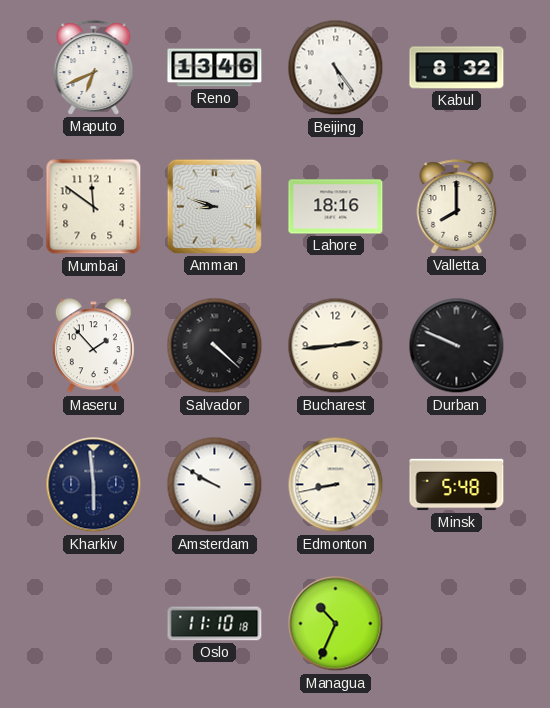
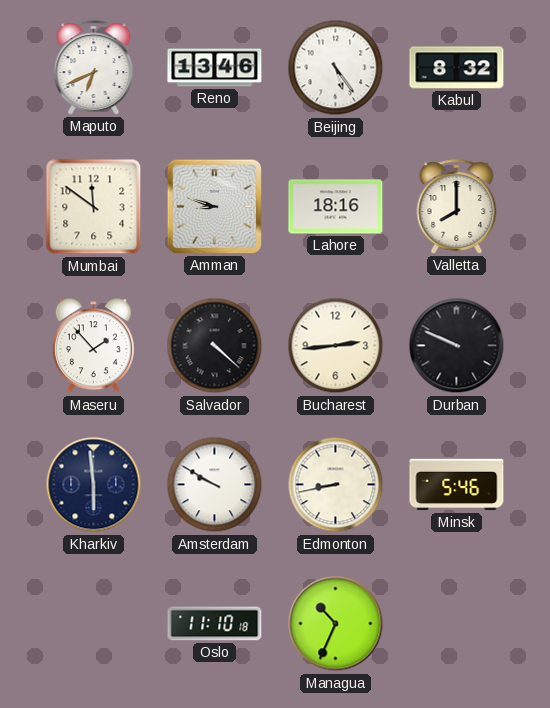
Minsk: 5:48 -> 5:46
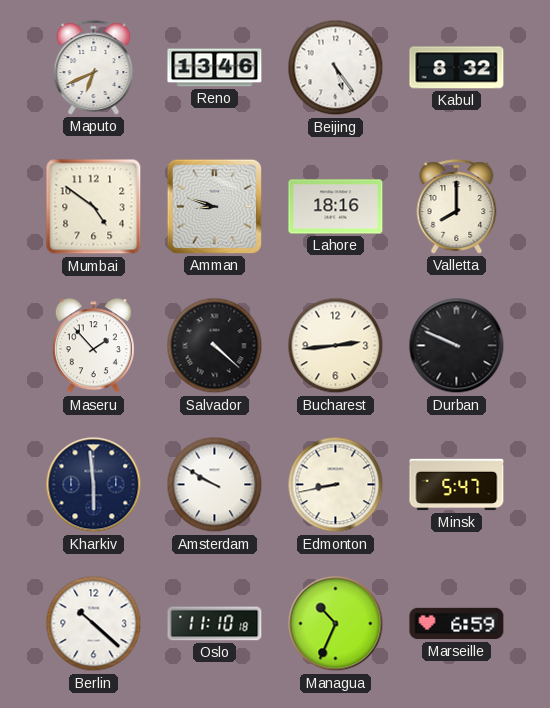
Mumbai: 11:51 -> 4:51
Minsk: 5:46 -> 5:47
Berlin: none -> 10:22
Marseille: none -> 6:59
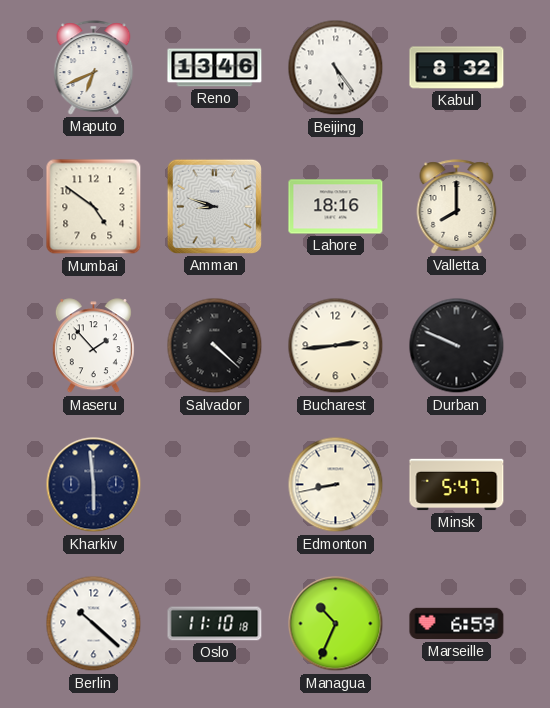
Amsterdam: 9:50 -> none
